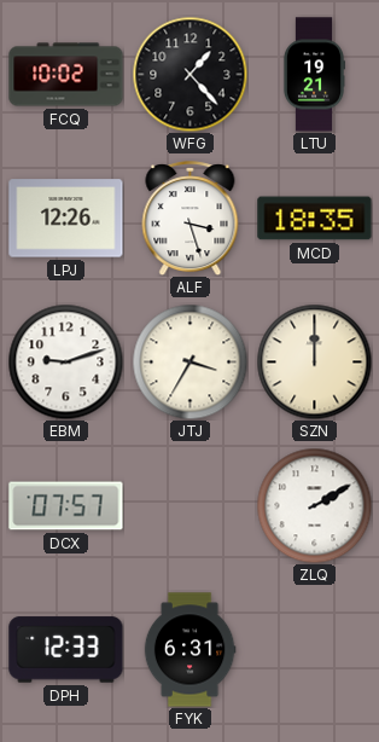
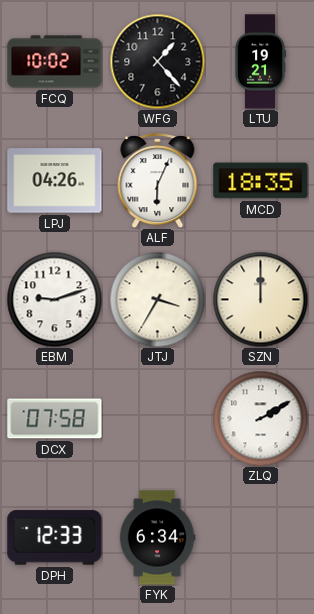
LPJ: 12:26 -> 04:26
ALF: 3:27 -> 6:04
DCX: 07:57 -> 07:58
FYK: 6:31 -> 6:34
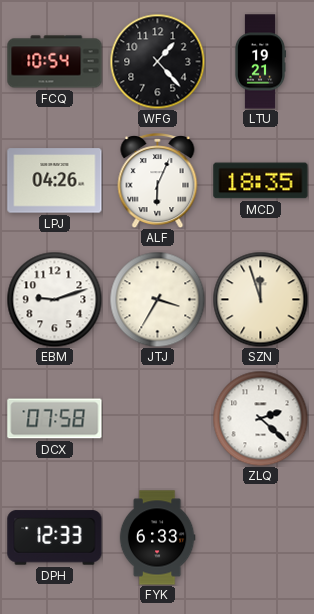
FCQ: 10:02 -> 10:54
SZN: 12:00 -> 11:57
ZLQ: 2:10 -> 2:22
FYK: 6:34 -> 6:33
